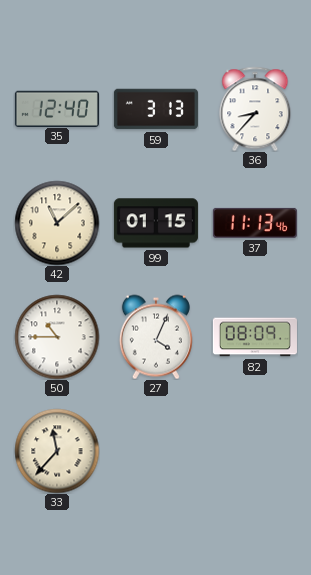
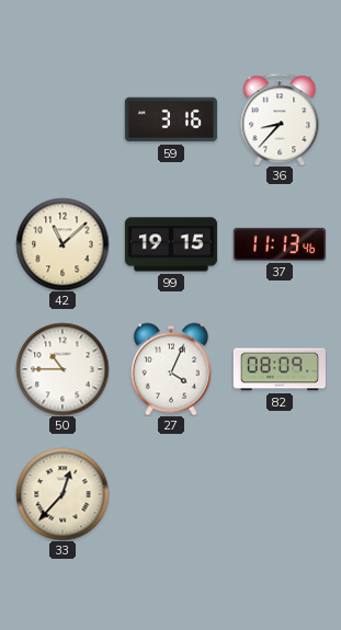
35: 12:40 -> none
59: 3:13 -> 3:16
99: 01:15 -> 19:15
33: 11:37 -> 12:37
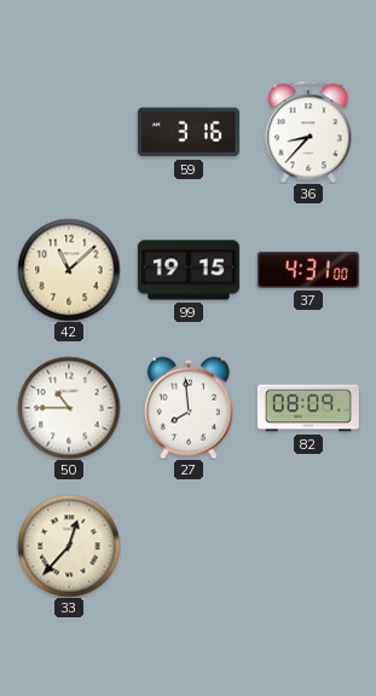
37: 11:13 -> 4:31
27: 4:04 -> 7:59
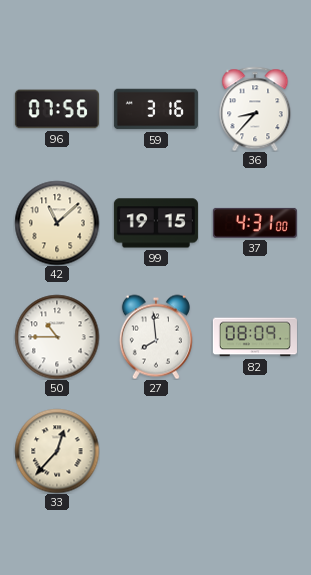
96: none -> 07:56
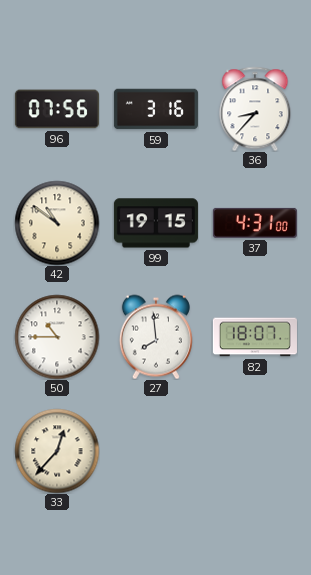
42: 11:08 -> 10:51
82: 08:09 -> 18:07
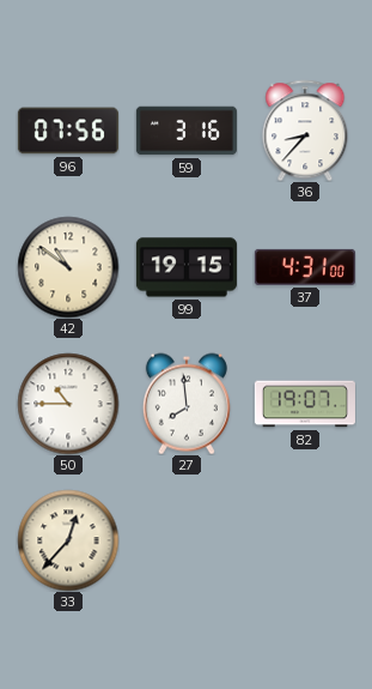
82: 18:07 -> 19:07
